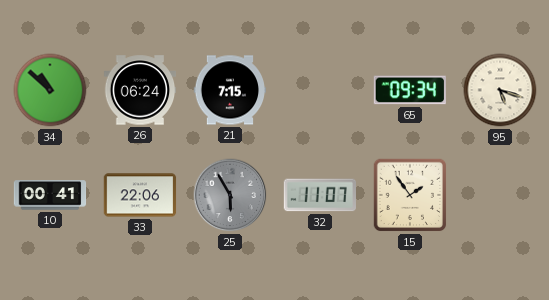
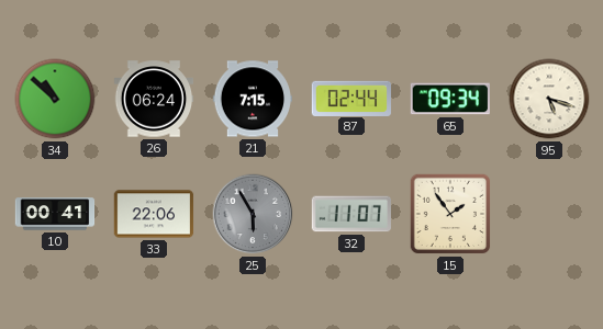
87: none -> 02:44
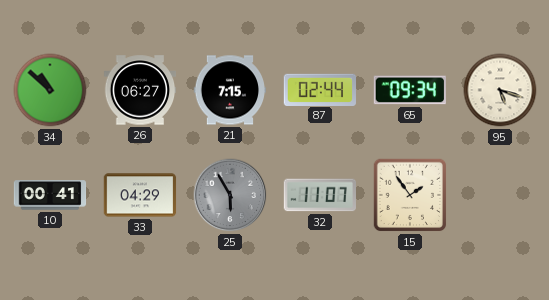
26: 06:24 -> 06:27
33: 22:06 -> 04:29
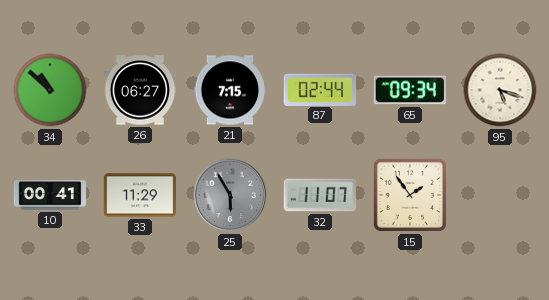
33: 04:29 -> 11:29
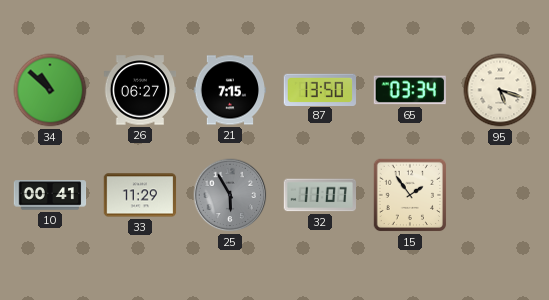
87: 02:44 -> 13:50
65: 09:34 -> 03:34
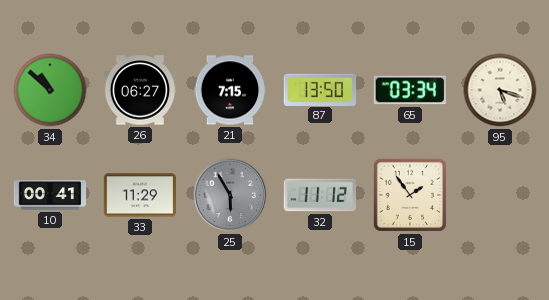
32: 11:07 -> 11:12
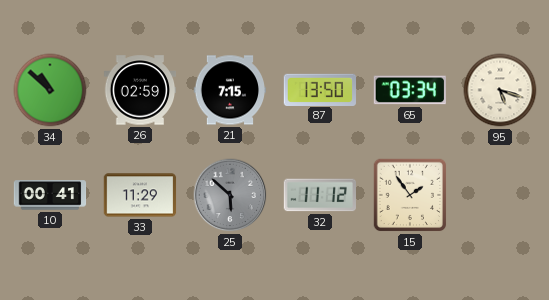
26: 06:27 -> 02:59
25: 5:55 -> 5:52
